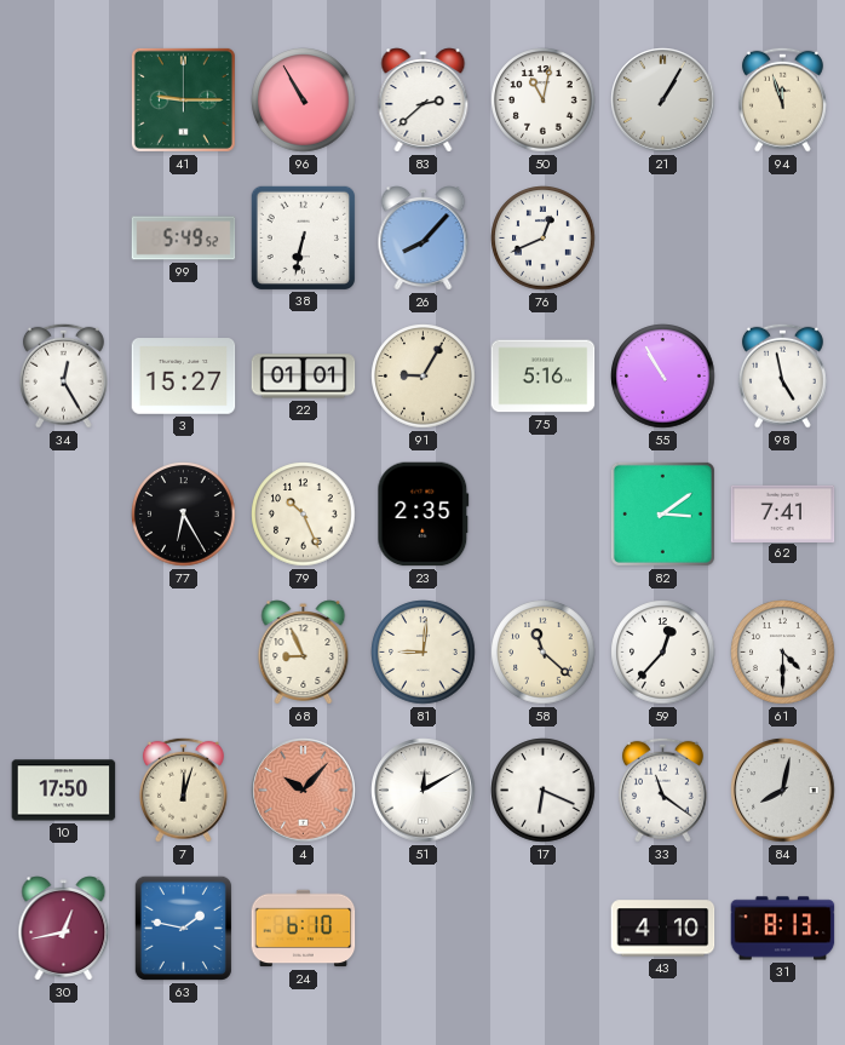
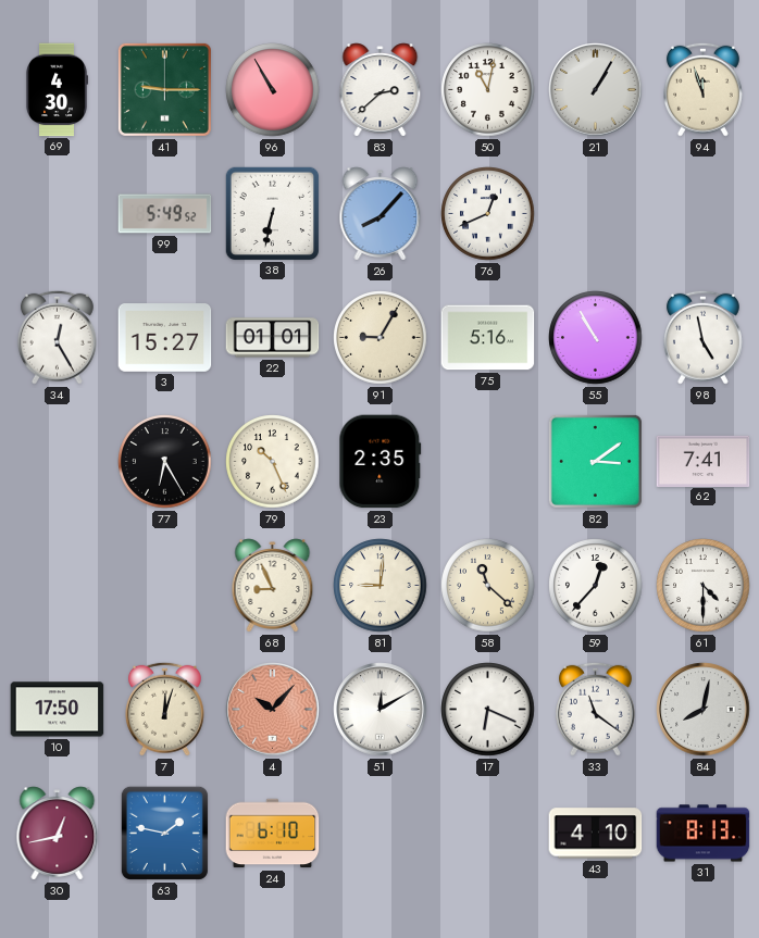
69: none -> 4:30
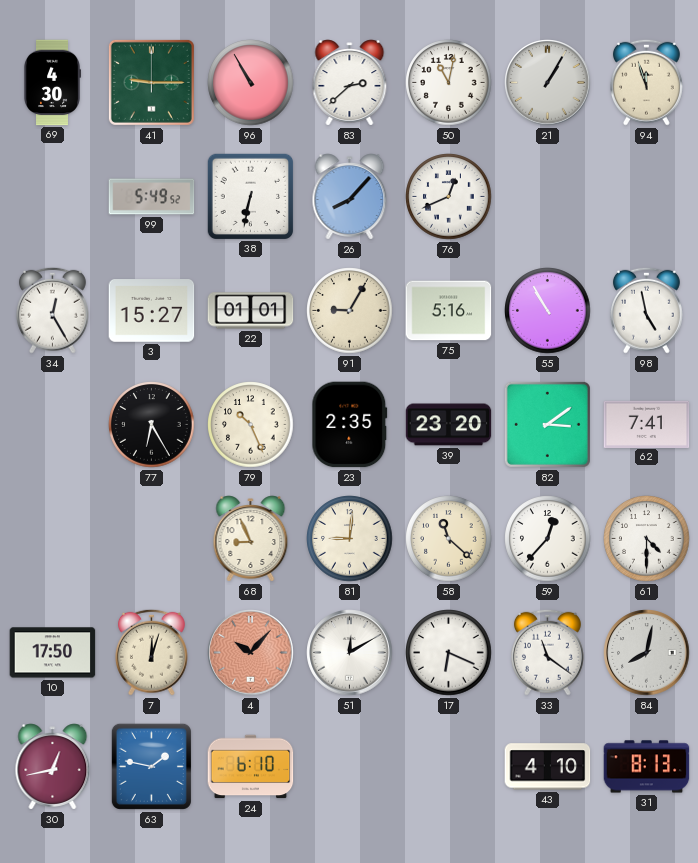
39: none -> 23:20
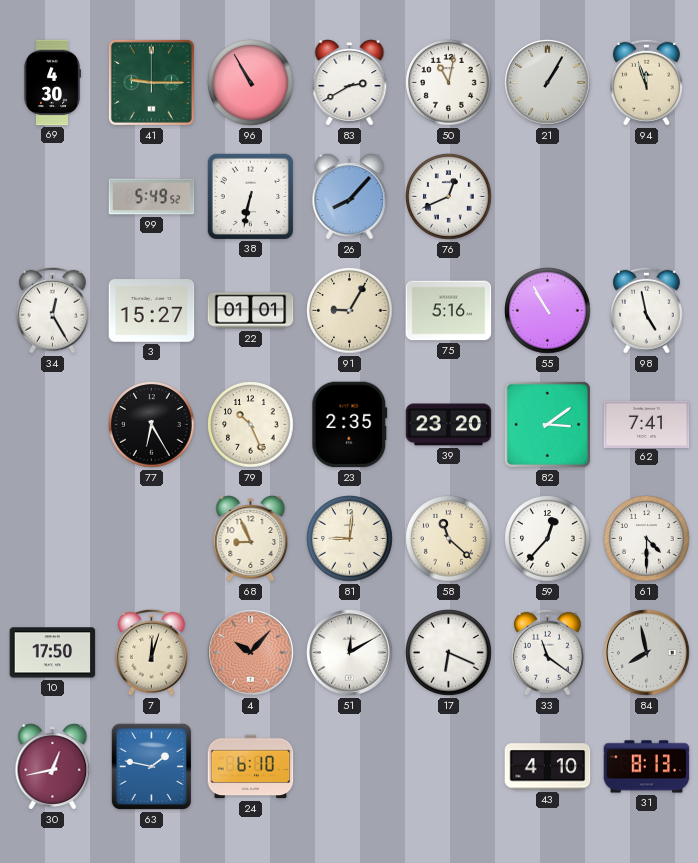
83: 2:38 -> 2:40
84: 8:02 -> 7:58
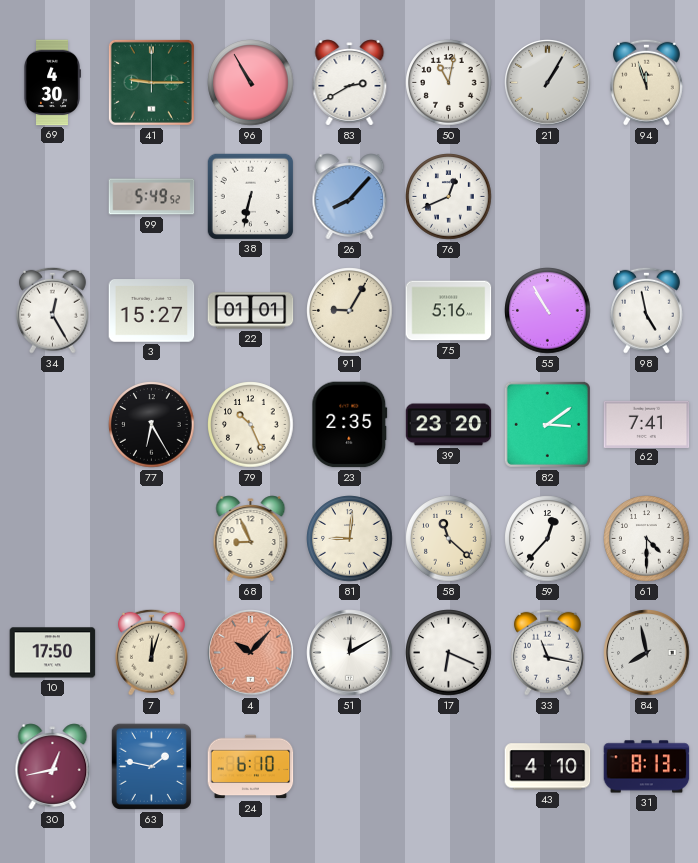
33: 11:21 -> 11:17
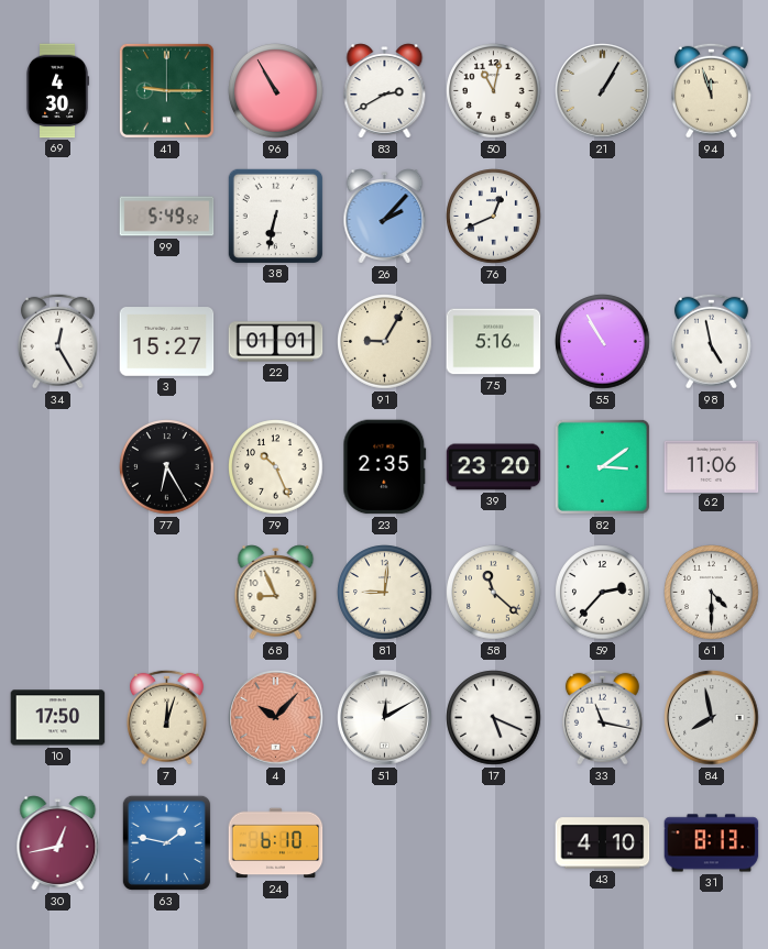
26: 8:07 -> 2:07
62: 7:41 -> 11:06
59: 12:37 -> 2:37
17: 6:19 -> 5:19
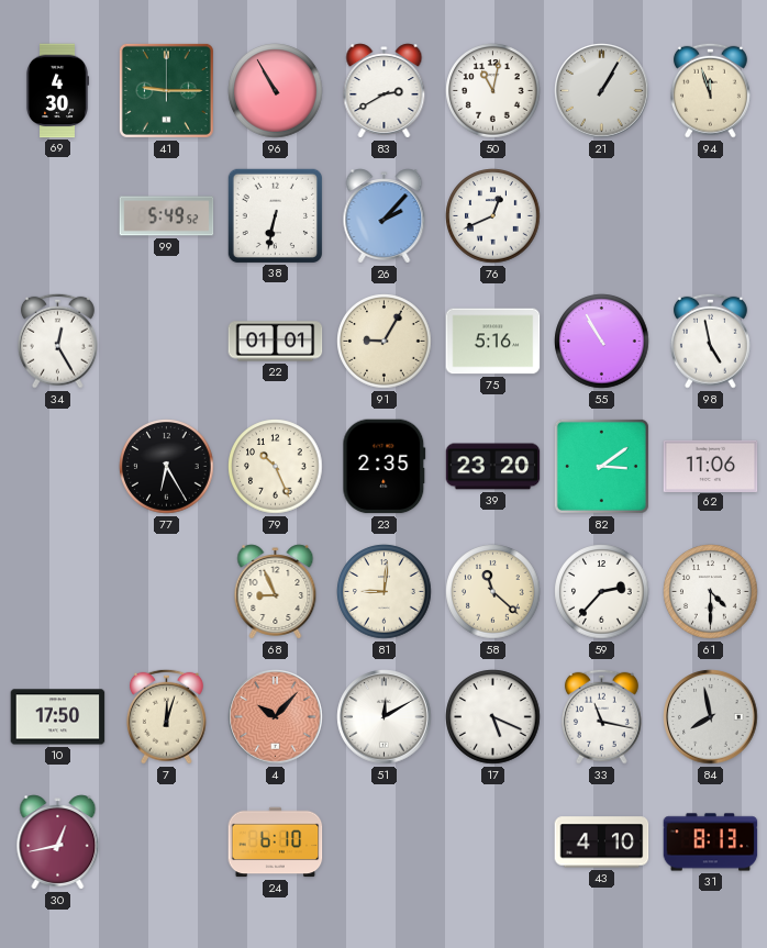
3: 15:27 -> none
63: 1:47 -> none
